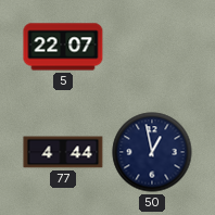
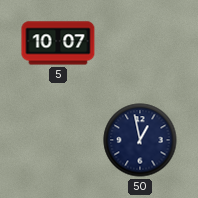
5: 22:07 -> 10:07
77: 4:44 -> none
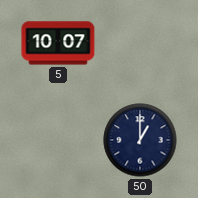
50: 12:58 -> 1:00
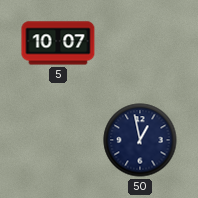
50: 1:00 -> 12:58
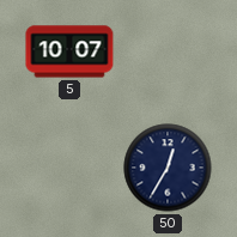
50: 12:58 -> 12:35
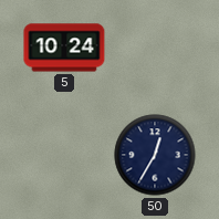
5: 10:07 -> 10:24
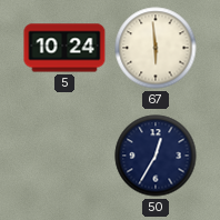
67: none -> 5:59
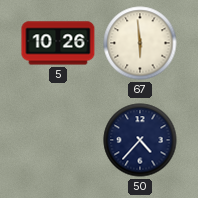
5: 10:24 -> 10:26
50: 12:35 -> 4:37
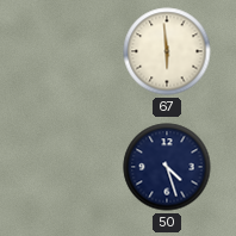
5: 10:26 -> none
50: 4:37 -> 4:27
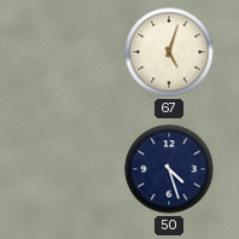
67: 5:59 -> 5:03
